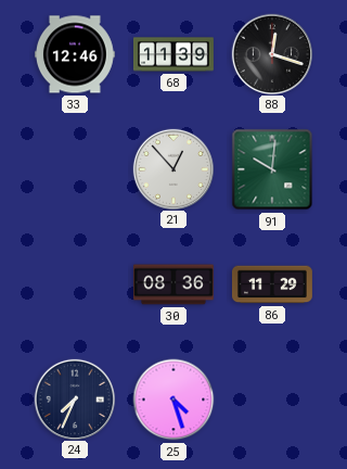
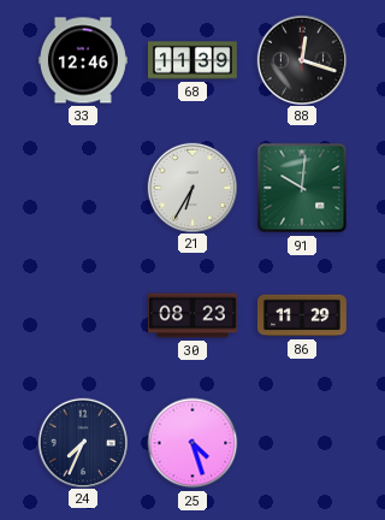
21: 12:53 -> 6:35
30: 08:36 -> 08:23
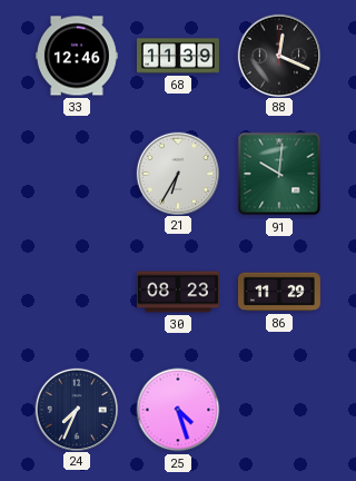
88: 12:18 -> 12:19
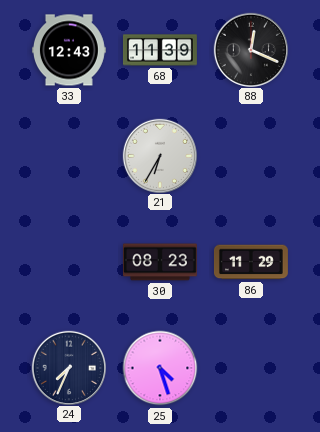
33: 12:46 -> 12:43
91: 10:01 -> none
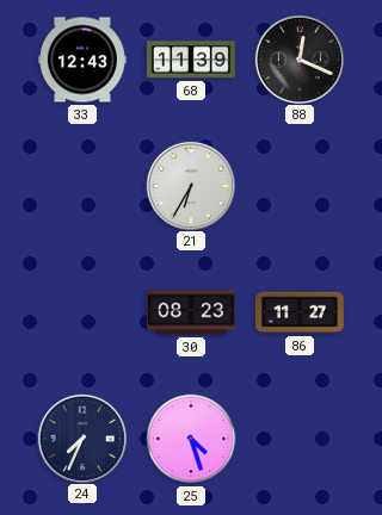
86: 11:29 -> 11:27
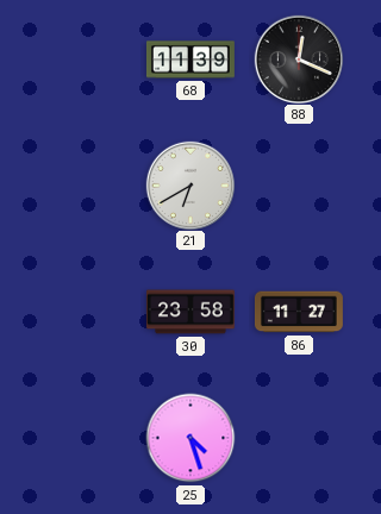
33: 12:43 -> none
21: 6:35 -> 6:40
30: 08:23 -> 23:58
24: 7:34 -> none
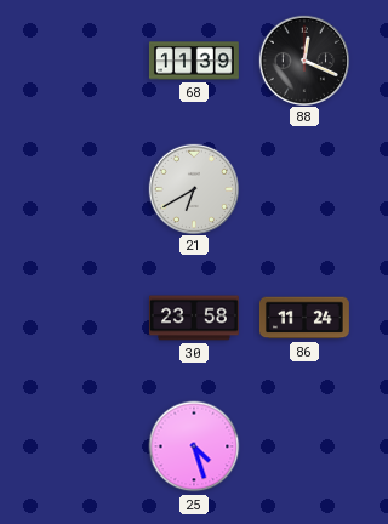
86: 11:27 -> 11:24
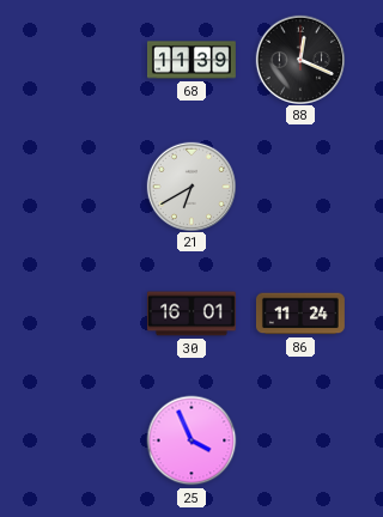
30: 23:58 -> 16:01
25: 4:27 -> 3:56
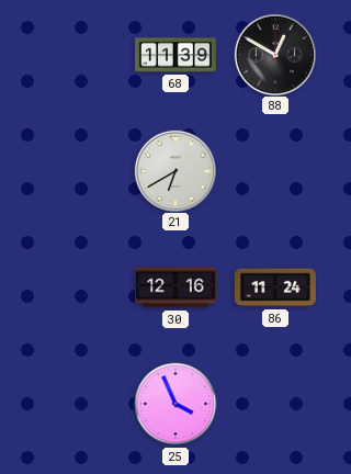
88: 12:19 -> 12:50
30: 16:01 -> 12:16
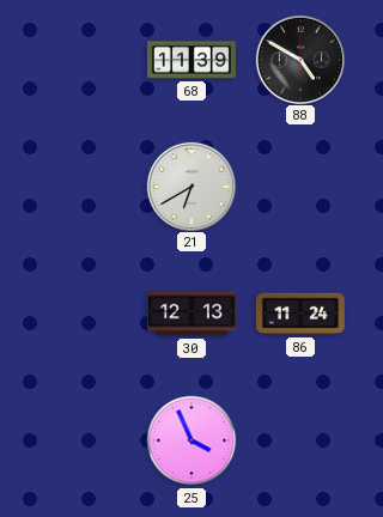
88: 12:50 -> 4:50
30: 12:16 -> 12:13
